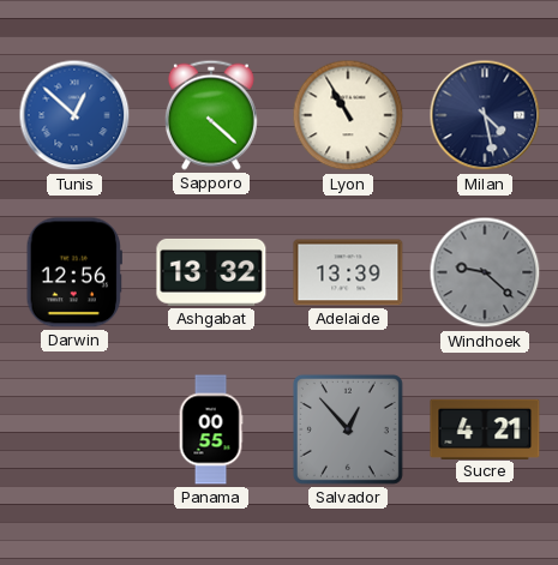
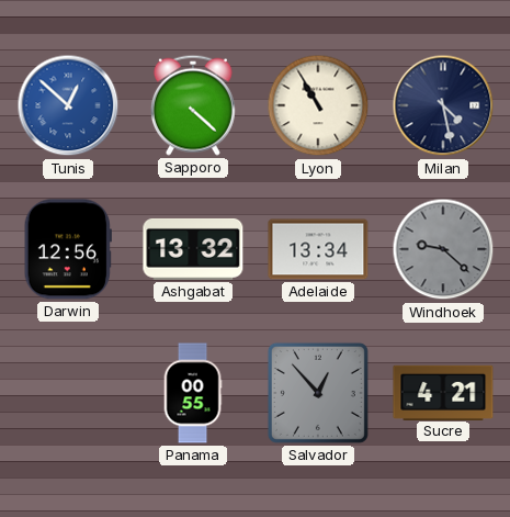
Adelaide: 13:39 -> 13:34
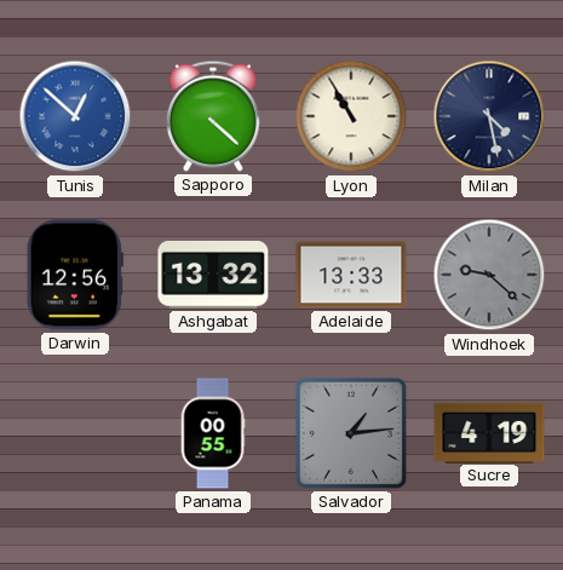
Adelaide: 13:34 -> 13:33
Salvador: 12:53 -> 1:14
Sucre: 4:21 -> 4:19
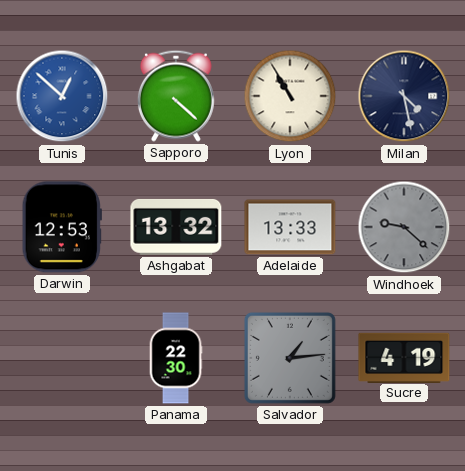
Darwin: 12:56 -> 12:53
Panama: 00:55 -> 22:30
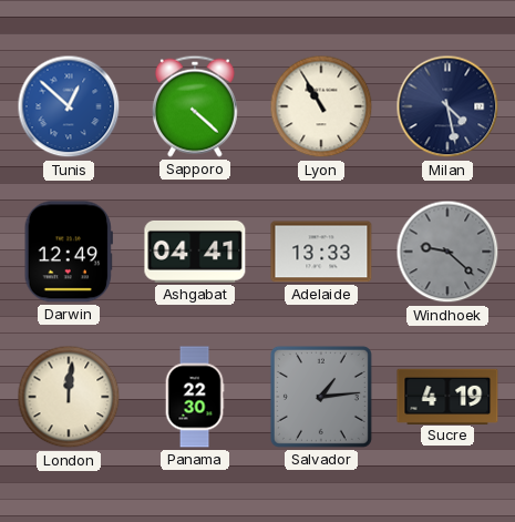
Darwin: 12:53 -> 12:49
Ashgabat: 13:32 -> 04:41
London: none -> 12:01
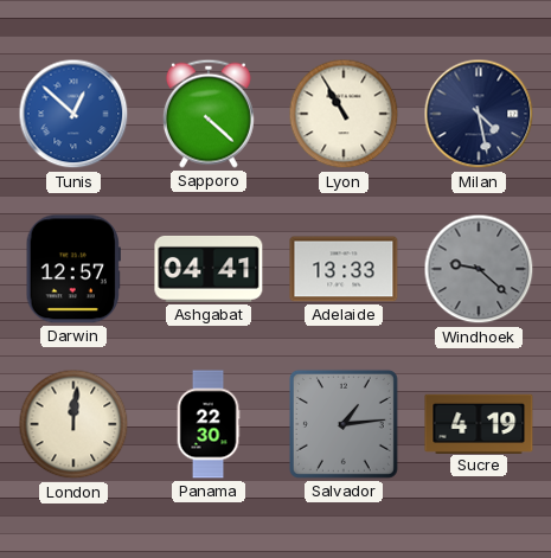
Darwin: 12:49 -> 12:57
